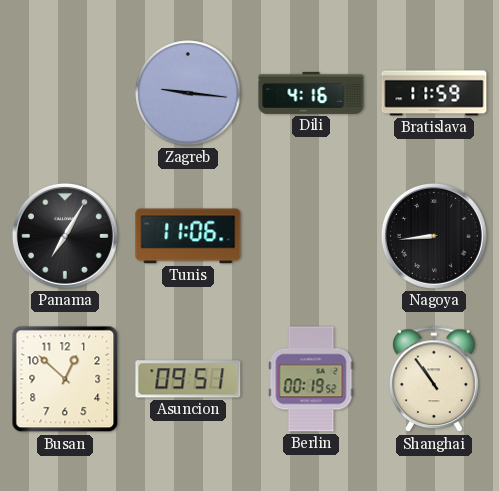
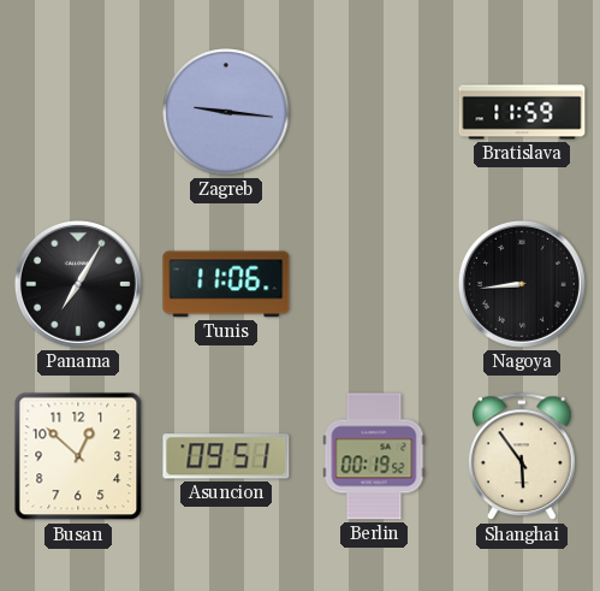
Dili: 4:16 -> none
Shanghai: 10:54 -> 5:54
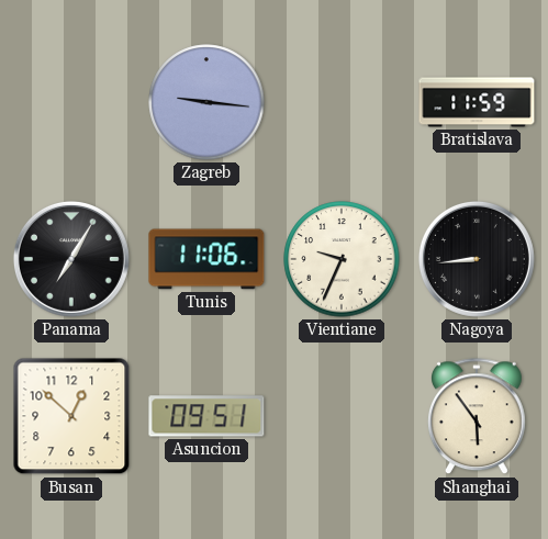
Vientiane: none -> 9:34
Berlin: 00:19 -> none
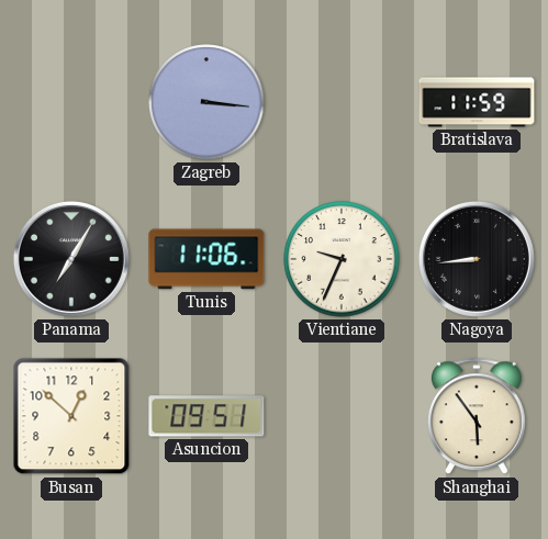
Zagreb: 9:16 -> 3:16
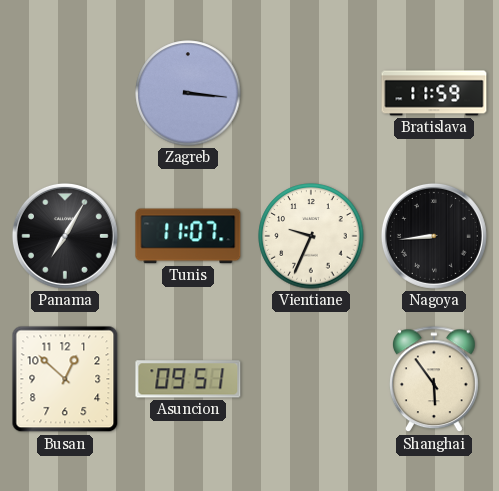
Tunis: 11:06 -> 11:07
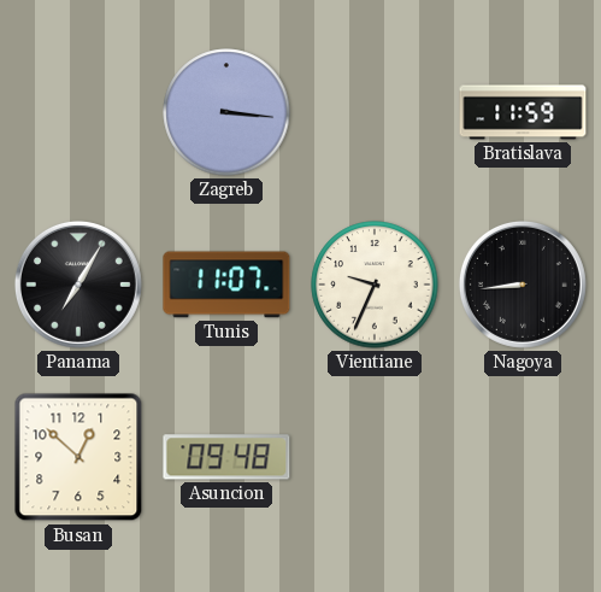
Asuncion: 09:51 -> 09:48
Shanghai: 5:54 -> none
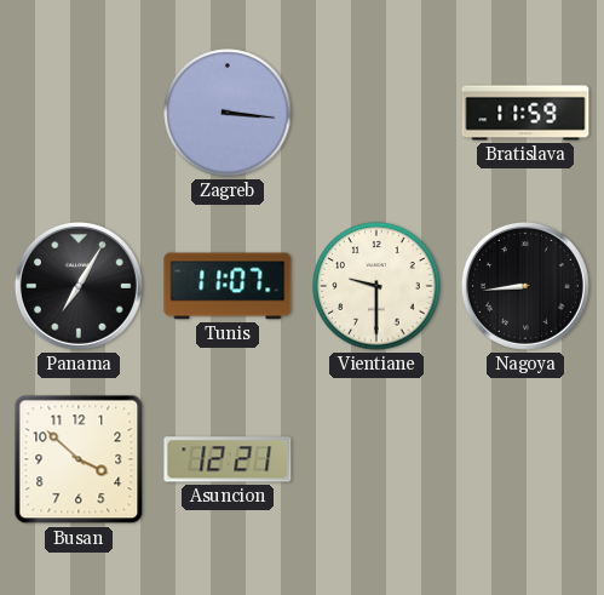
Vientiane: 9:34 -> 9:30
Busan: 12:52 -> 3:52
Asuncion: 09:48 -> 12:21
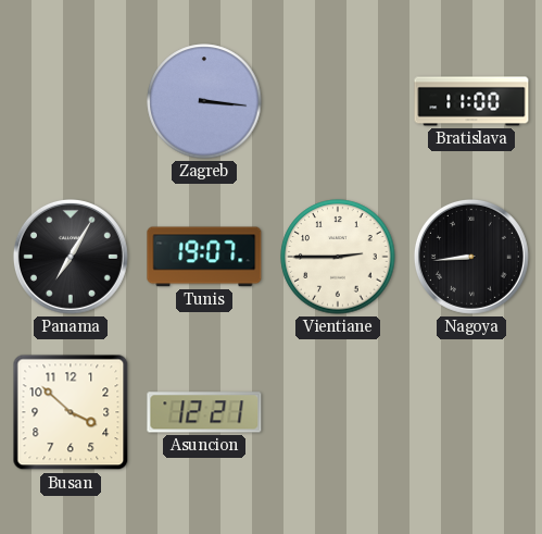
Bratislava: 11:59 -> 11:00
Tunis: 11:07 -> 19:07
Vientiane: 9:30 -> 2:45
